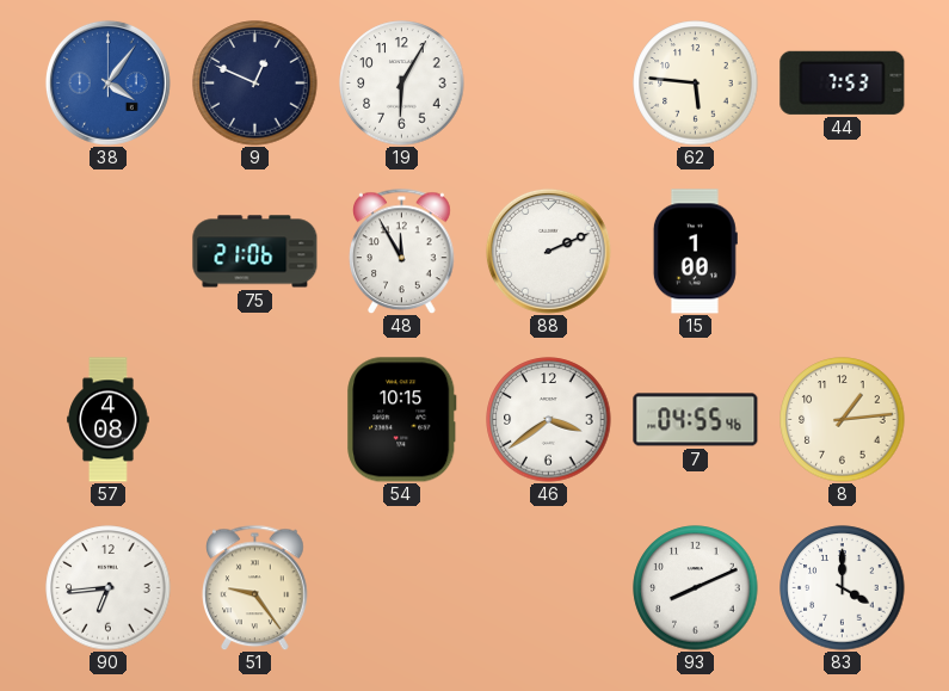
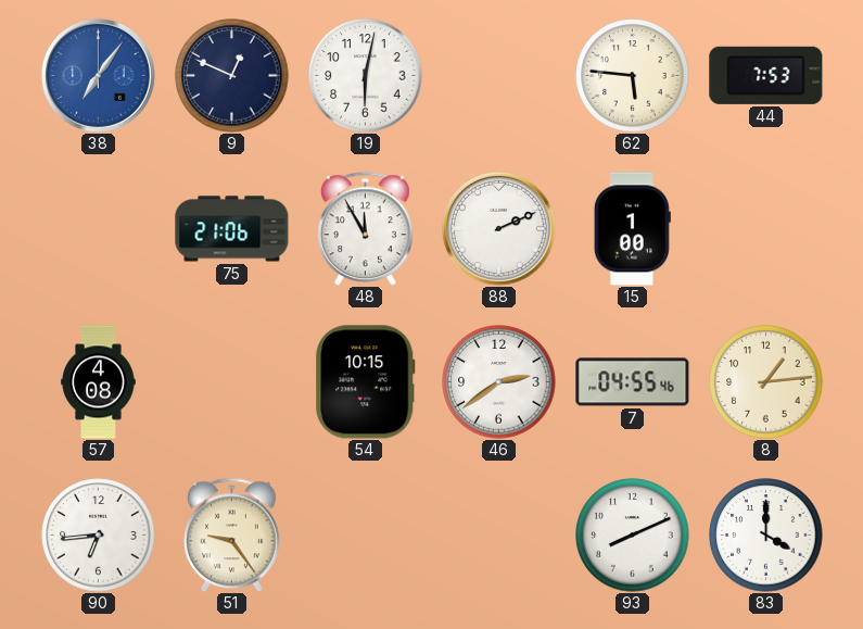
38: 4:06 -> 7:06
19: 6:05 -> 6:02
46: 3:39 -> 2:39
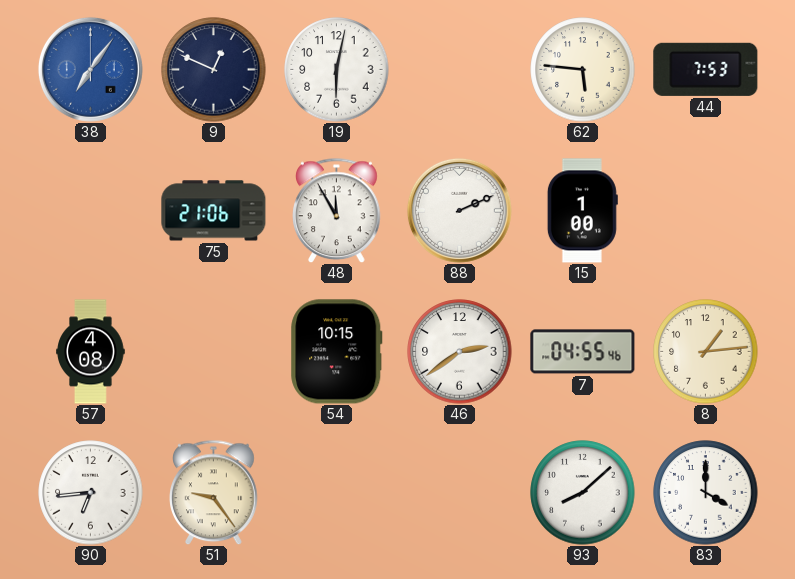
93: 8:11 -> 8:08
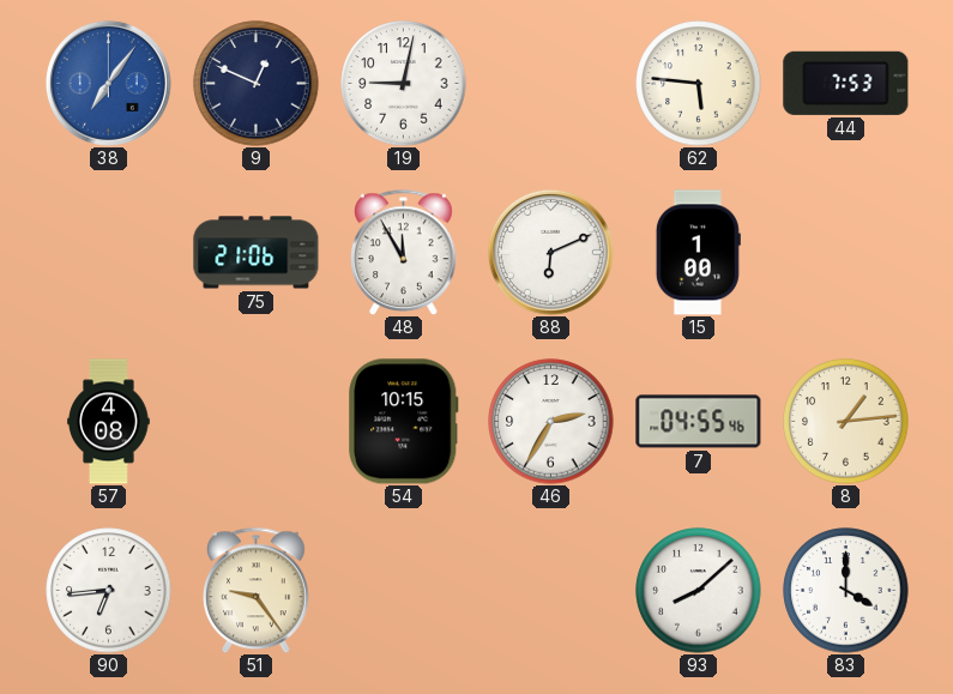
19: 6:02 -> 9:02
88: 2:11 -> 6:11
46: 2:39 -> 2:35
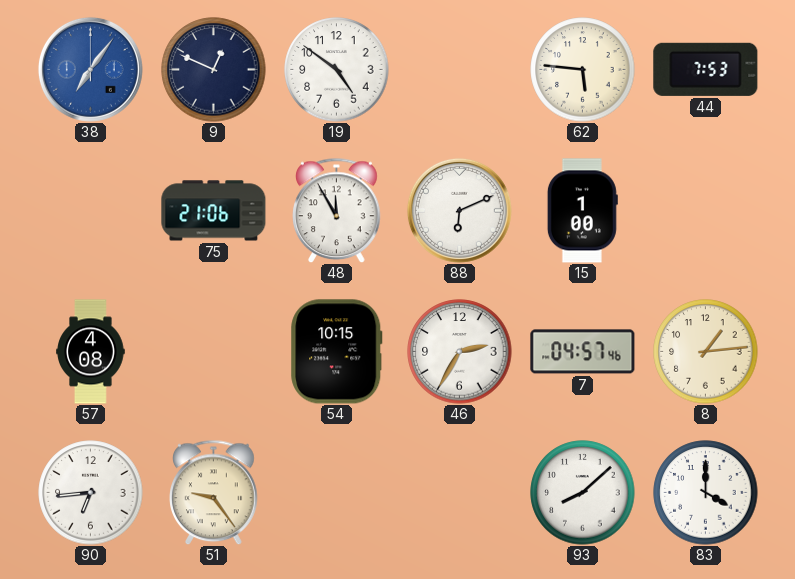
19: 9:02 -> 4:51
7: 04:55 -> 04:57
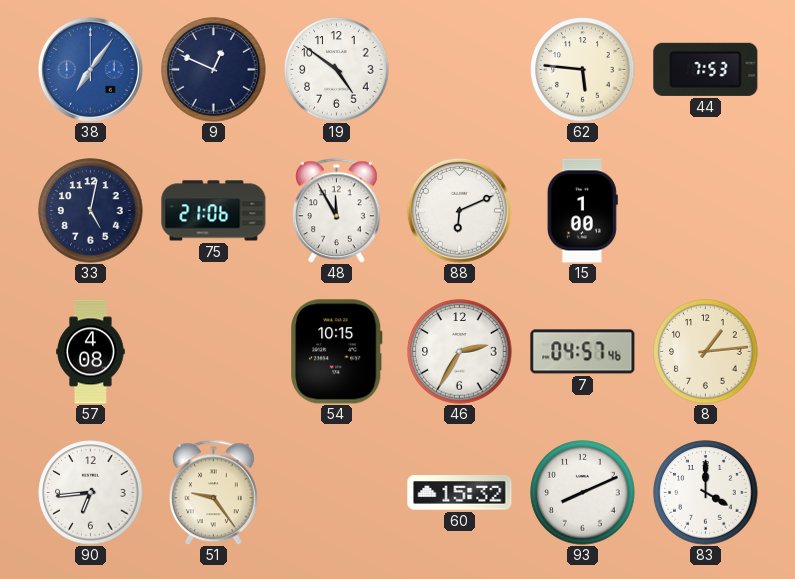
33: none -> 5:02
60: none -> 15:32
93: 8:08 -> 8:11
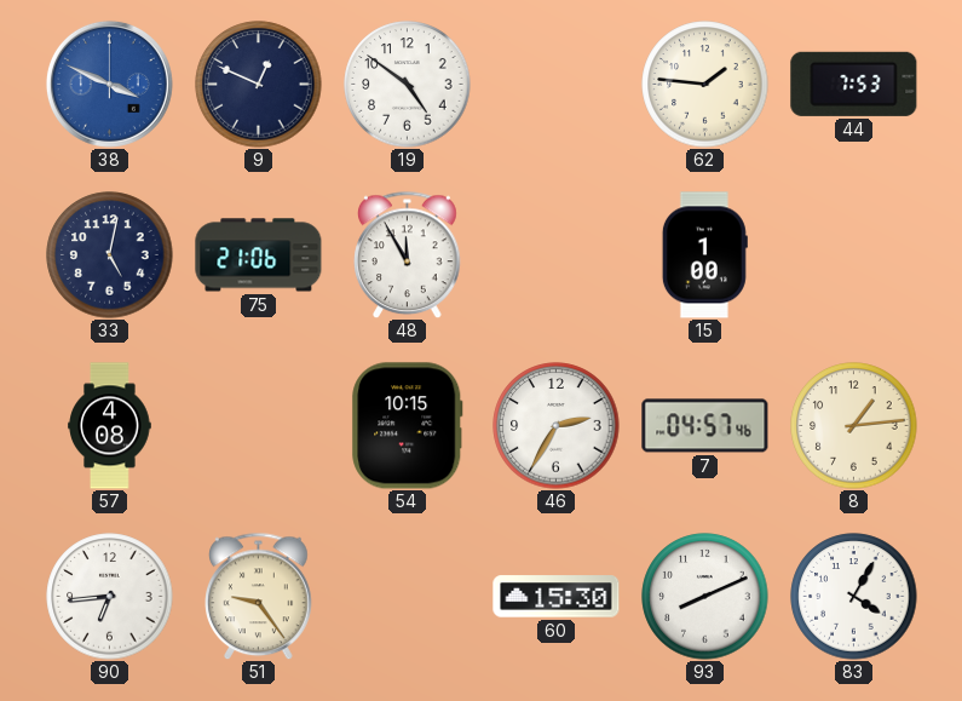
38: 7:06 -> 3:49
62: 5:46 -> 1:46
88: 6:11 -> none
60: 15:32 -> 15:30
83: 4:00 -> 4:05
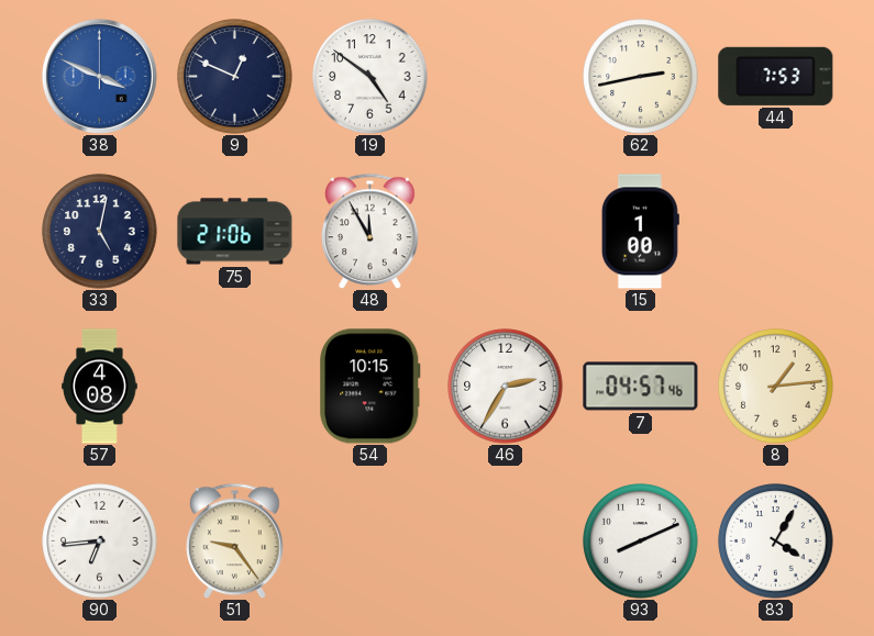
62: 1:46 -> 2:43
60: 15:30 -> none
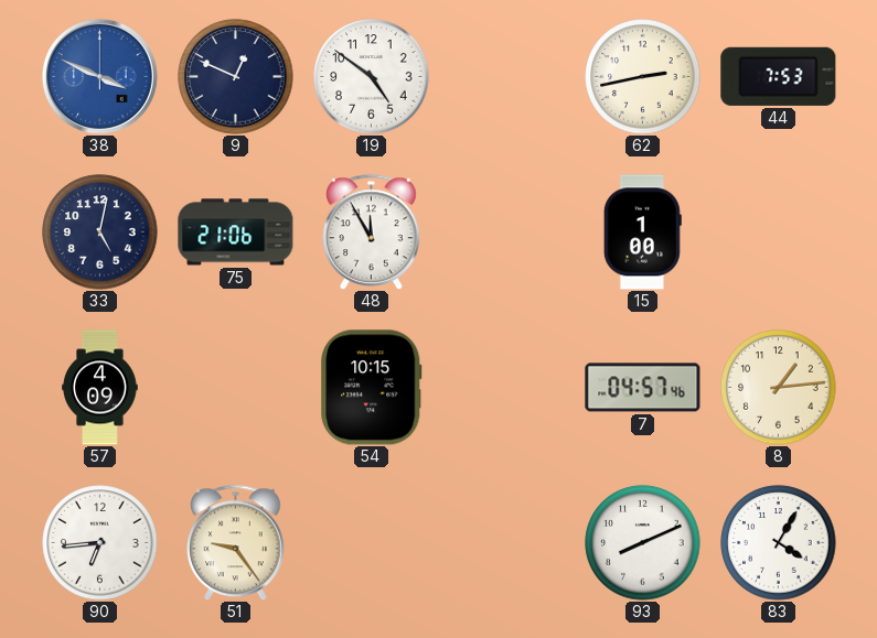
57: 4:08 -> 4:09
46: 2:35 -> none
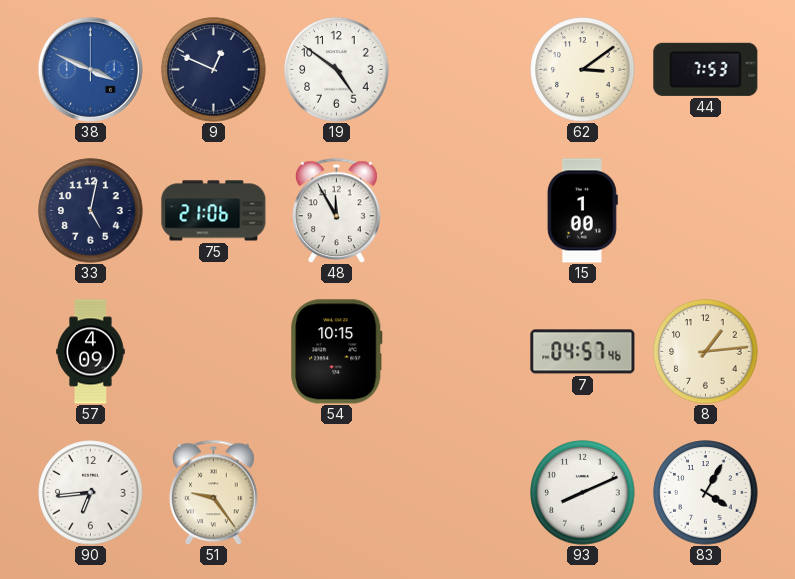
62: 2:43 -> 3:09
